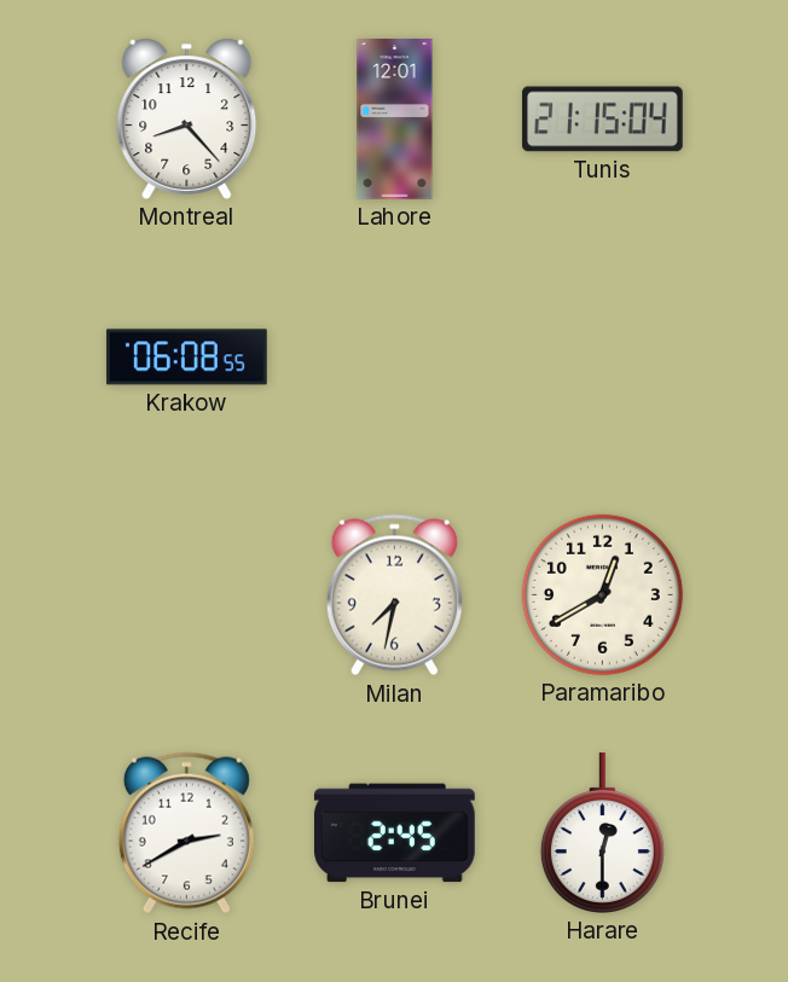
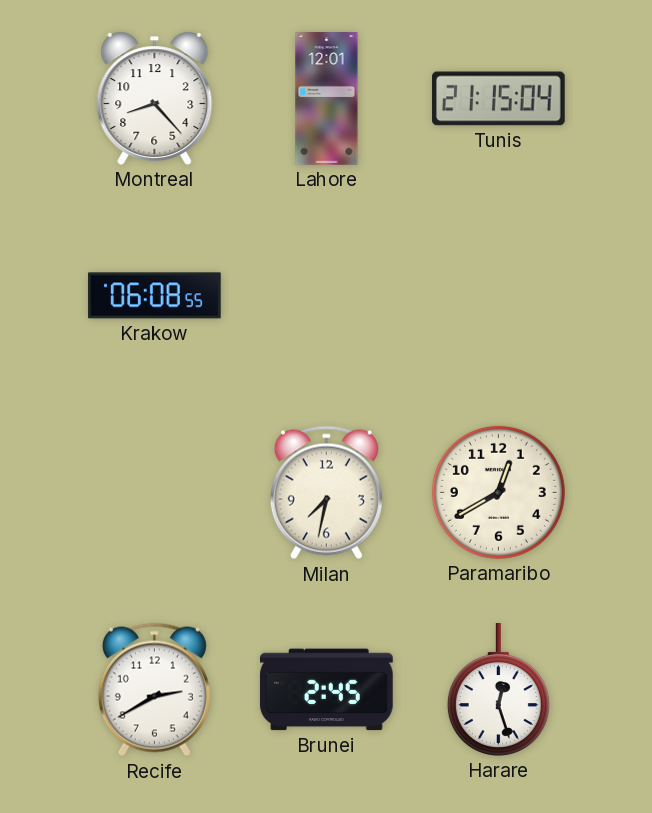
Harare: 12:30 -> 12:27
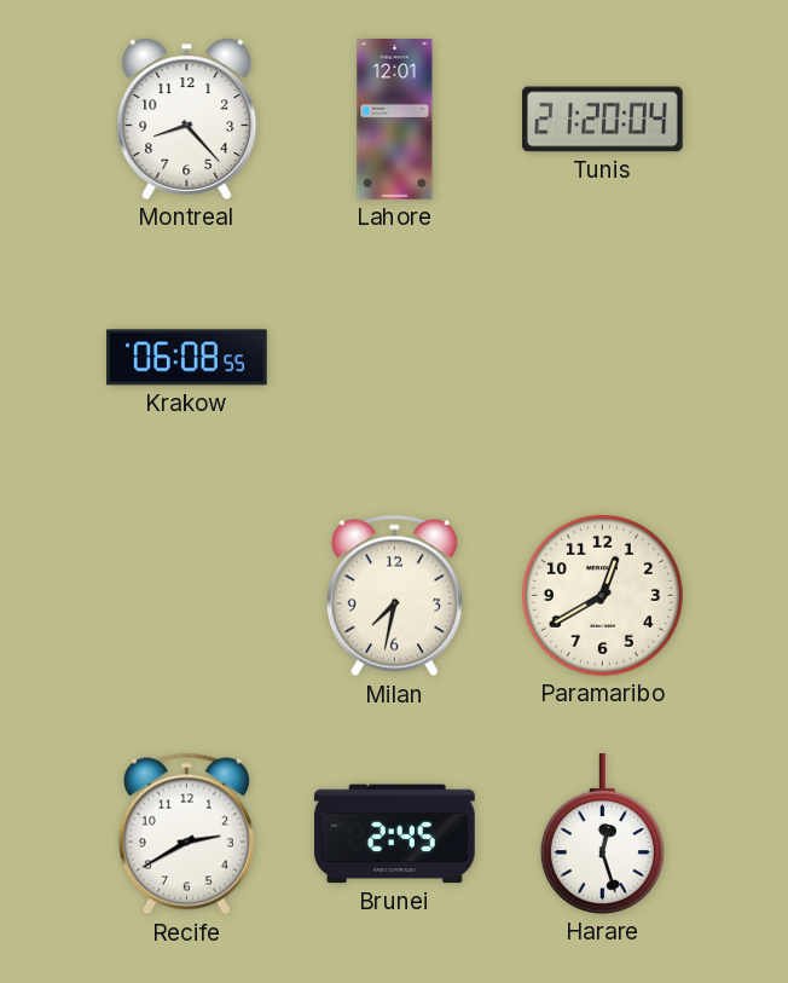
Tunis: 21:15 -> 21:20
